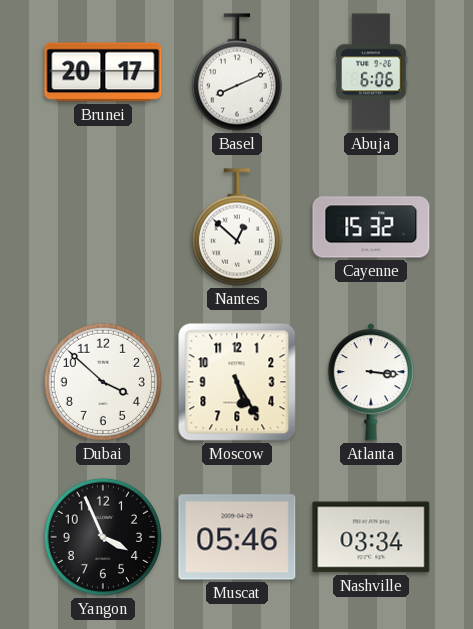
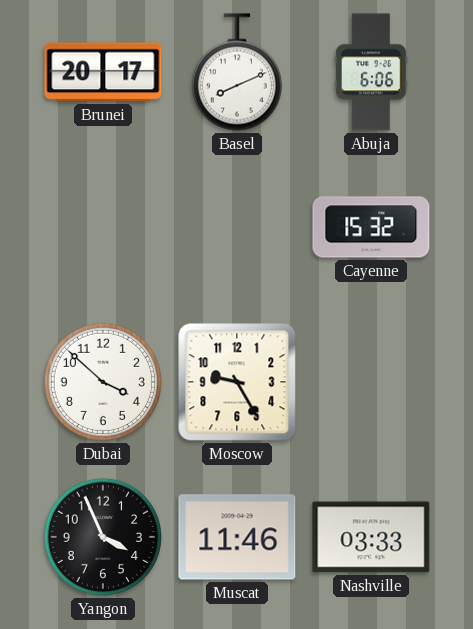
Nantes: 12:52 -> none
Moscow: 5:25 -> 9:25
Atlanta: 3:16 -> none
Muscat: 05:46 -> 11:46
Nashville: 03:34 -> 03:33
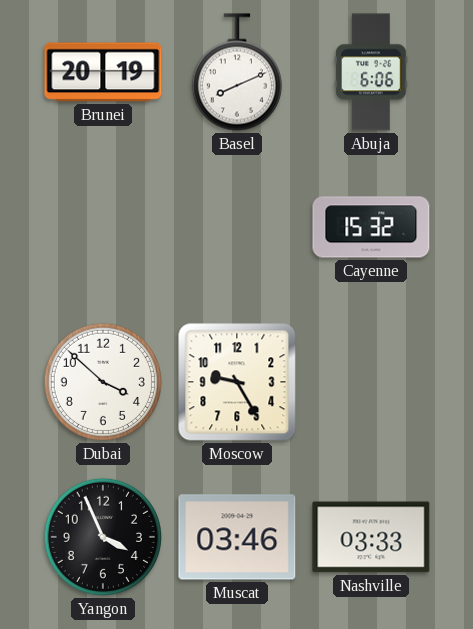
Brunei: 20:17 -> 20:19
Muscat: 11:46 -> 03:46
